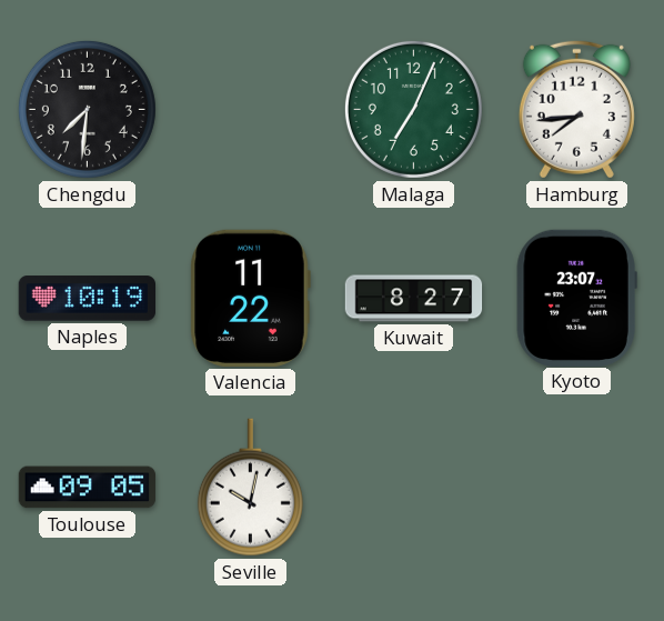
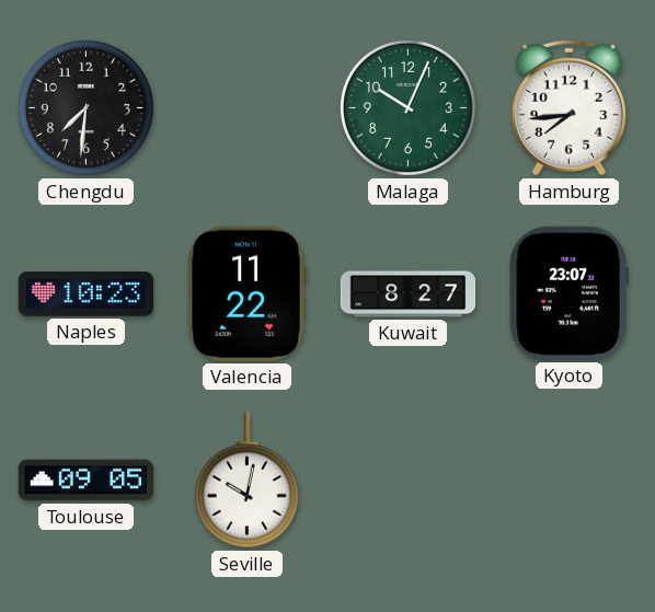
Malaga: 7:04 -> 10:04
Naples: 10:19 -> 10:23
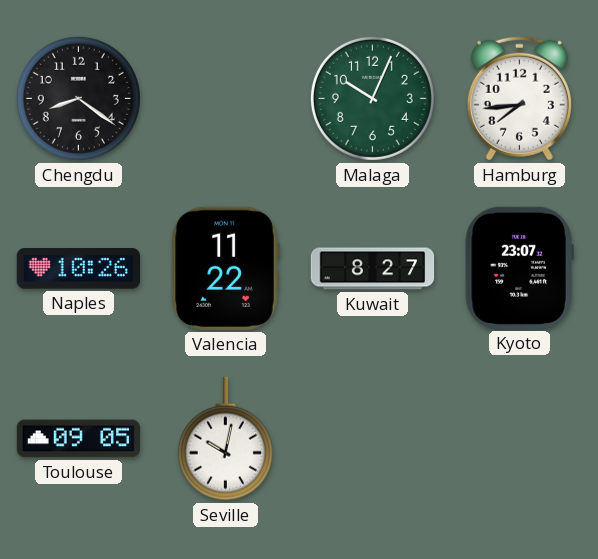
Chengdu: 7:31 -> 8:21
Naples: 10:23 -> 10:26
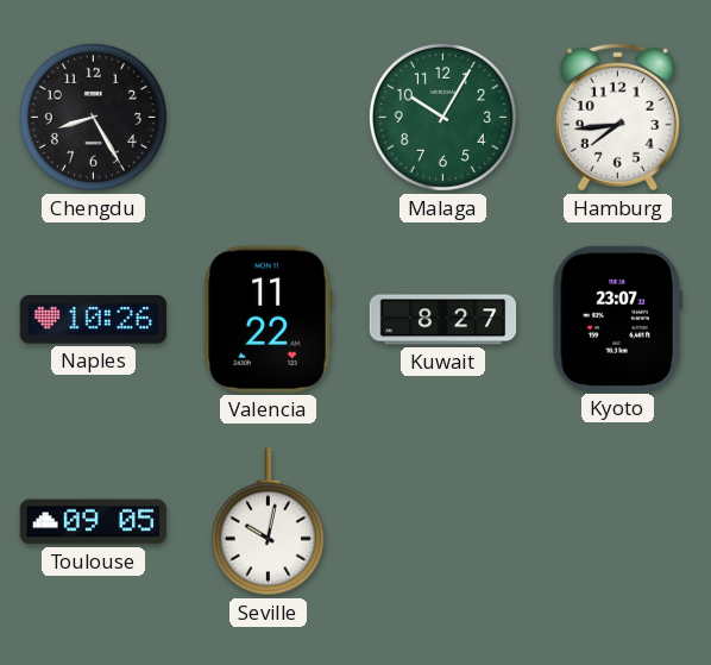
Chengdu: 8:21 -> 8:25
Malaga: 10:04 -> 10:05
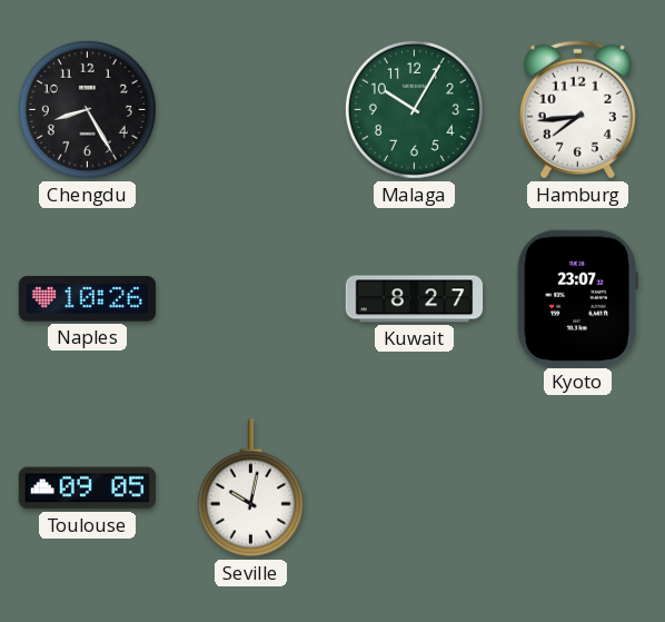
Valencia: 11:22 -> none
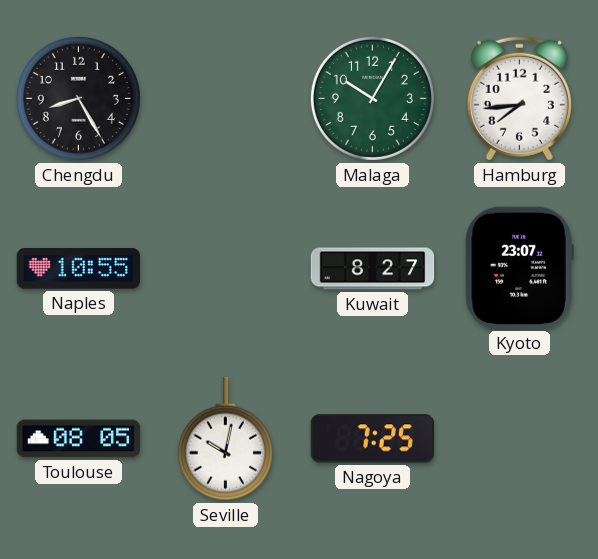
Naples: 10:26 -> 10:55
Toulouse: 09:05 -> 08:05
Nagoya: none -> 7:25
